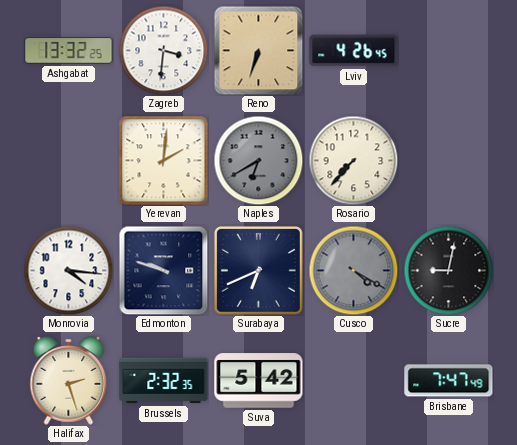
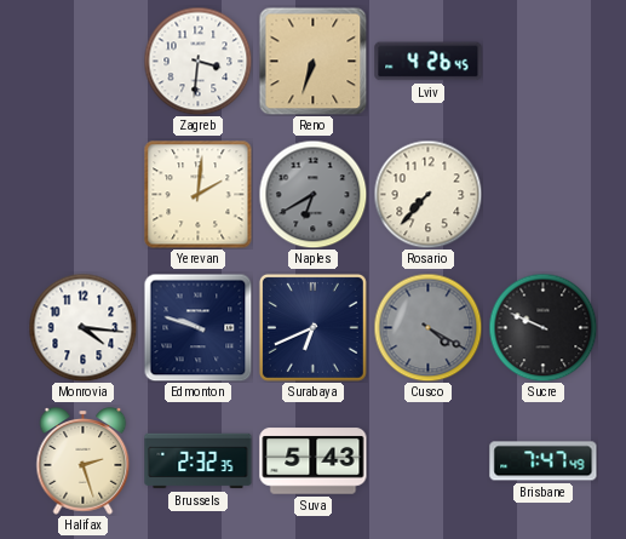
Ashgabat: 13:32 -> none
Sucre: 9:02 -> 9:49
Suva: 5:42 -> 5:43
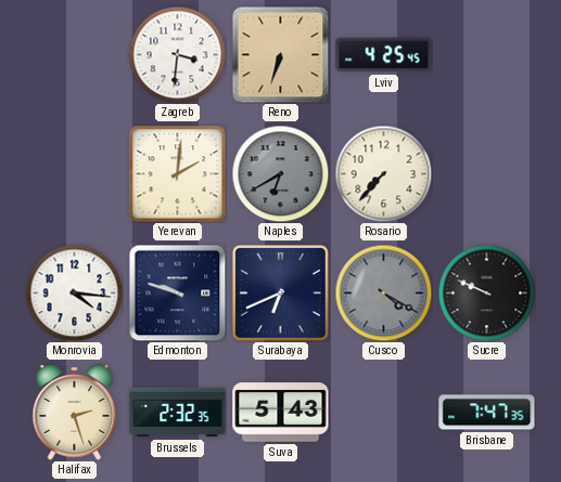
Lviv: 4:26 -> 4:25
Brisbane: 7:47:49 -> 7:47:35
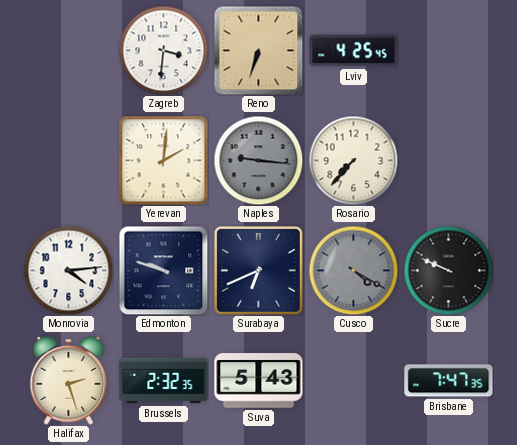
Naples: 6:40 -> 9:16
Monrovia: 4:16 -> 4:14
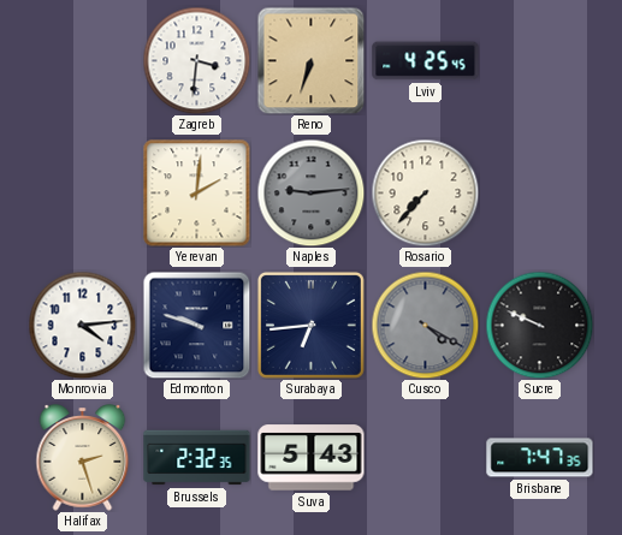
Naples: 9:16 -> 9:14
Surabaya: 6:41 -> 6:44
